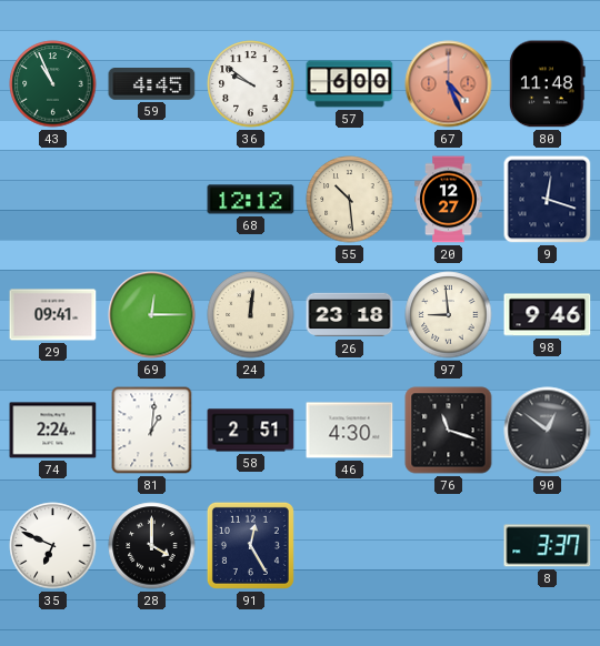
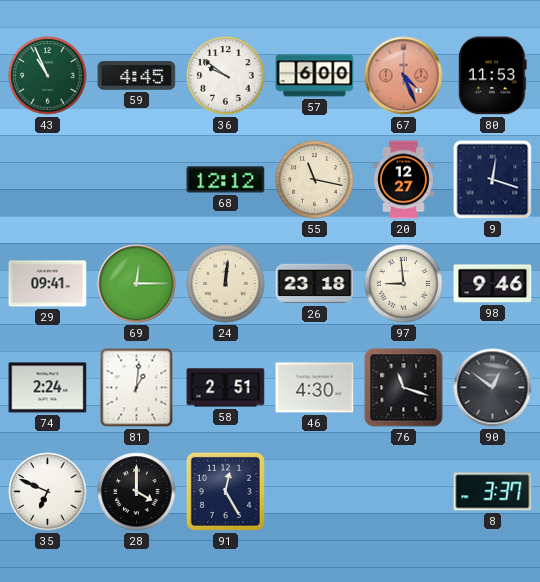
80: 11:48 -> 11:53
55: 10:29 -> 11:17
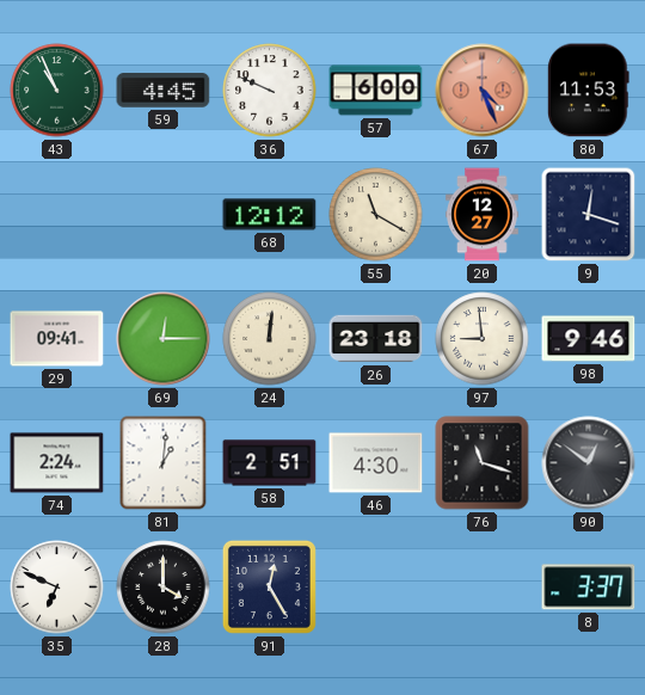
36: 9:51 -> 9:49
55: 11:17 -> 11:20
